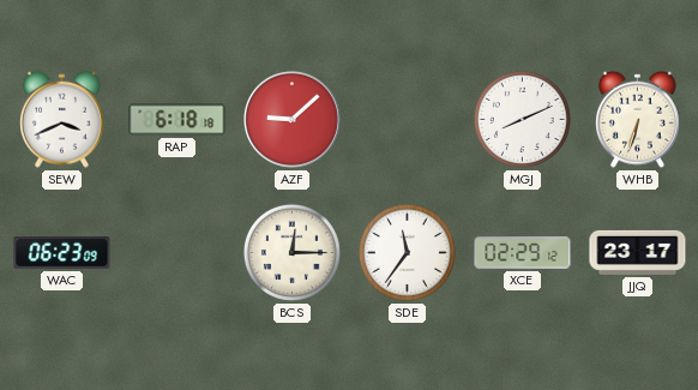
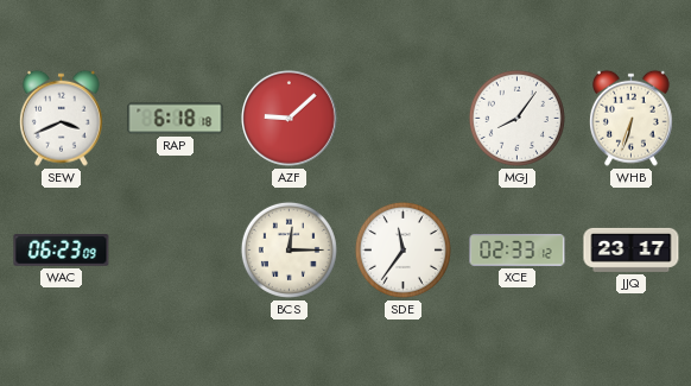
MGJ: 8:11 -> 8:06
XCE: 02:29 -> 02:33
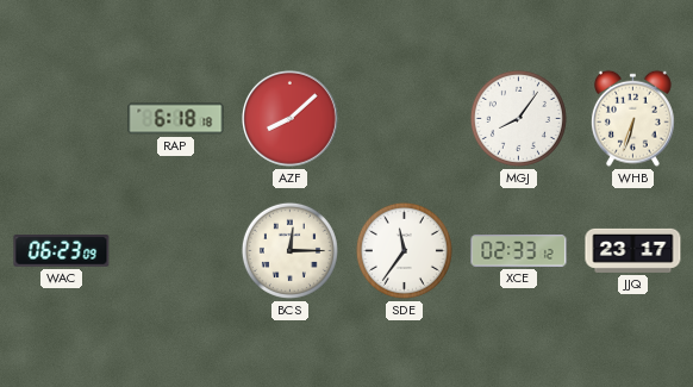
SEW: 3:41 -> none
AZF: 9:08 -> 8:08
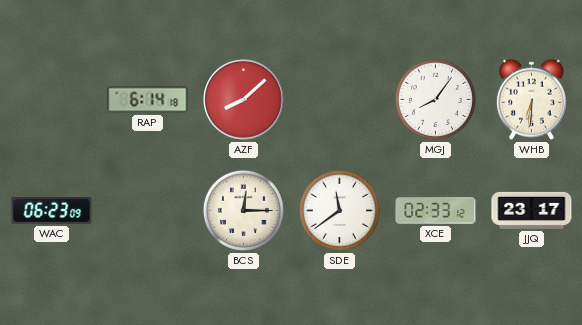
RAP: 6:18 -> 6:14
WHB: 6:33 -> 6:31
SDE: 11:36 -> 11:39
